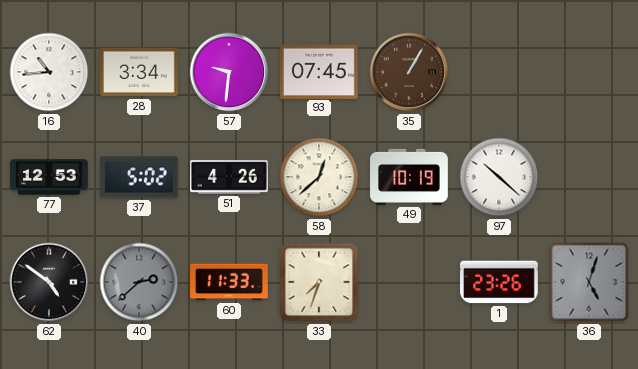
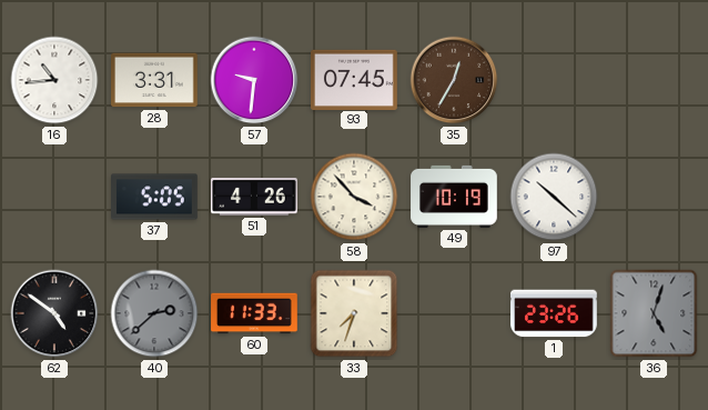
28: 3:34 -> 3:31
35: 1:05 -> 12:35
77: 12:53 -> none
37: 5:02 -> 5:05
58: 12:38 -> 3:53
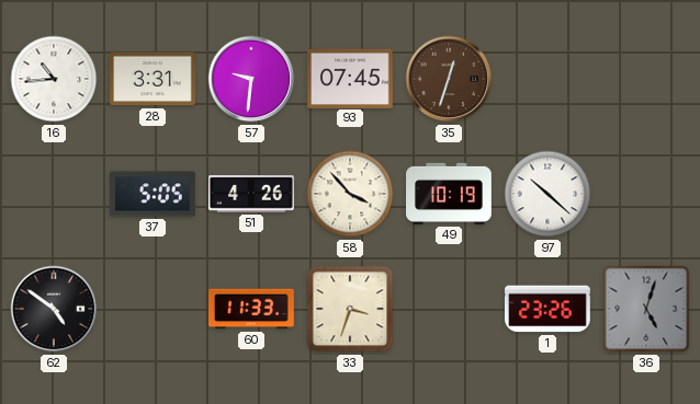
35: 12:35 -> 12:33
40: 2:38 -> none
33: 7:33 -> 3:33
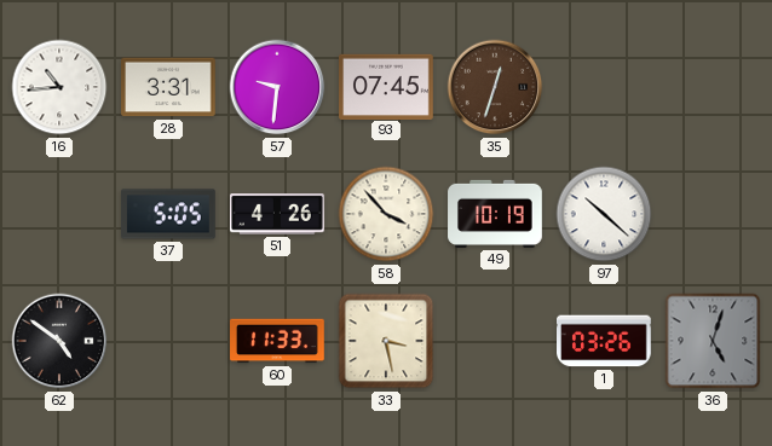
33: 3:33 -> 3:28
1: 23:26 -> 03:26
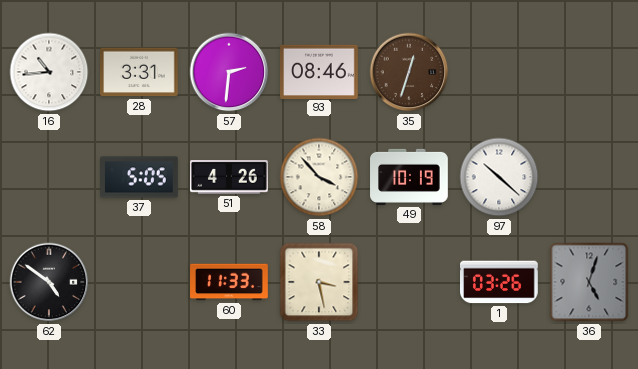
57: 9:31 -> 2:31
93: 07:45 -> 08:46
